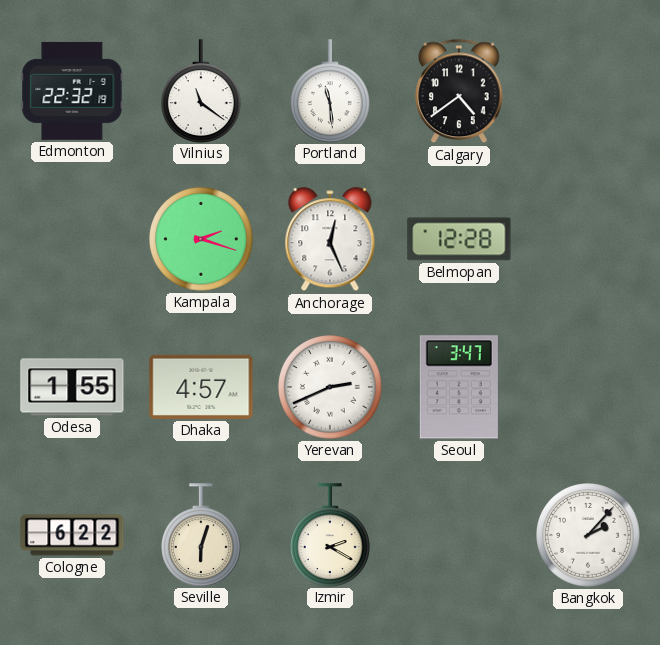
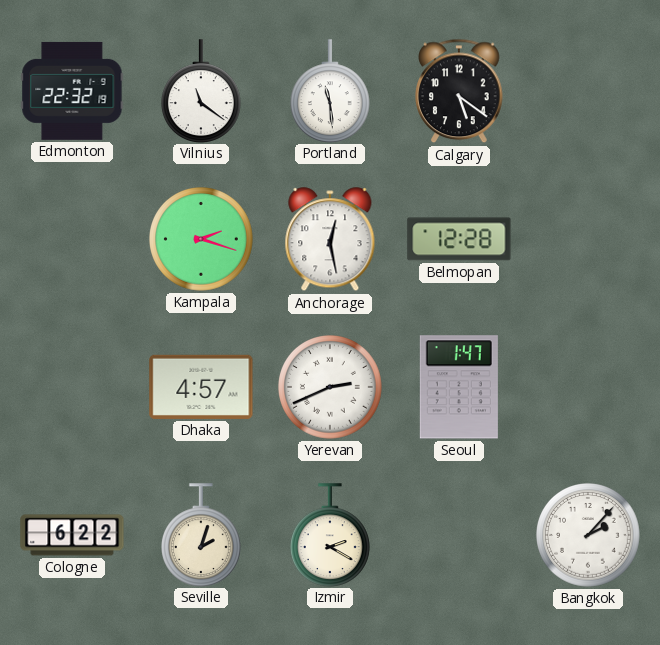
Calgary: 4:39 -> 5:21
Anchorage: 12:26 -> 12:28
Odesa: 1:55 -> none
Seoul: 3:47 -> 1:47
Seville: 6:03 -> 2:03
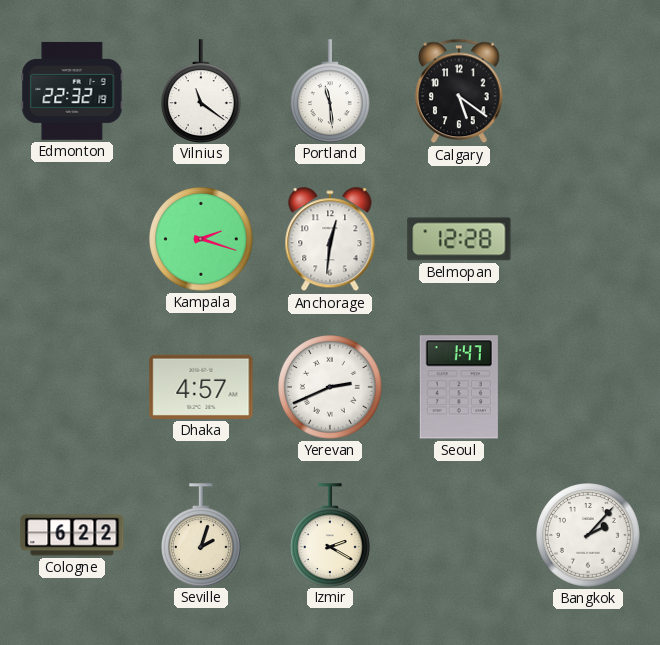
Anchorage: 12:28 -> 12:31
